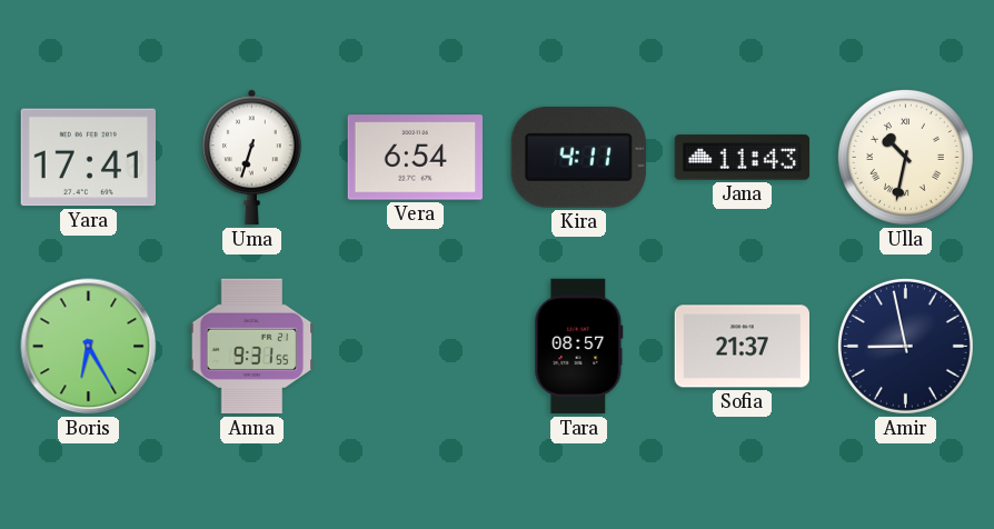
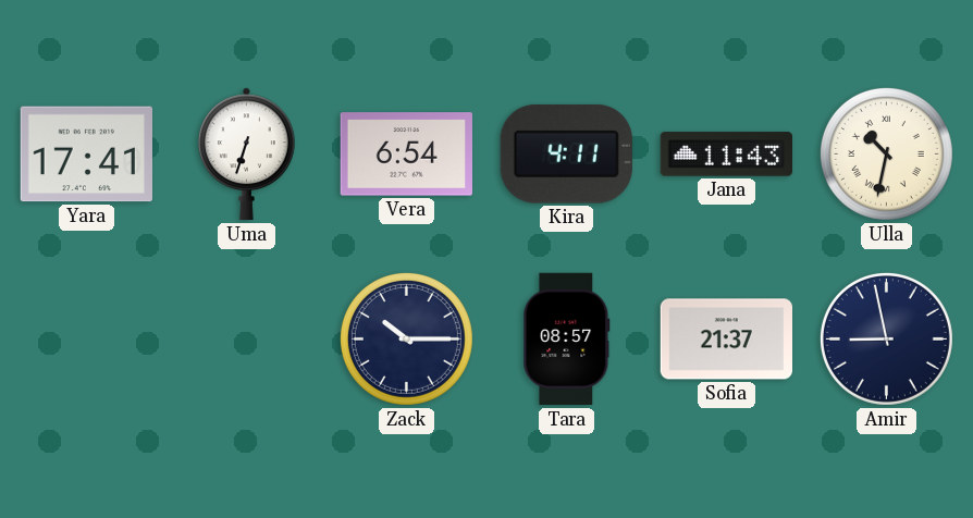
Boris: 6:25 -> none
Anna: 9:31 -> none
Zack: none -> 10:15
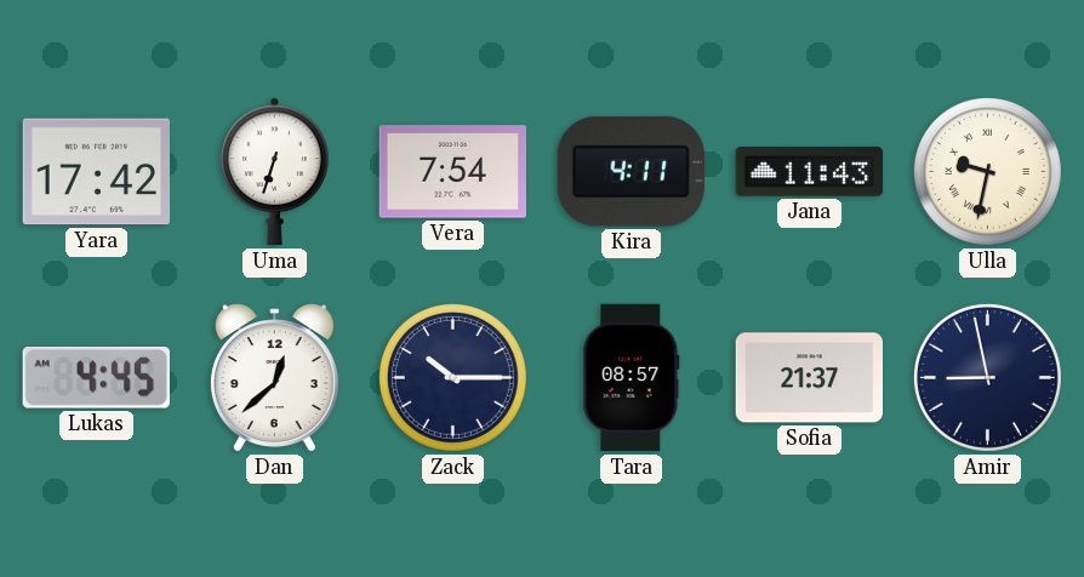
Yara: 17:41 -> 17:42
Vera: 6:54 -> 7:54
Ulla: 10:32 -> 9:32
Lukas: none -> 4:45
Dan: none -> 12:38
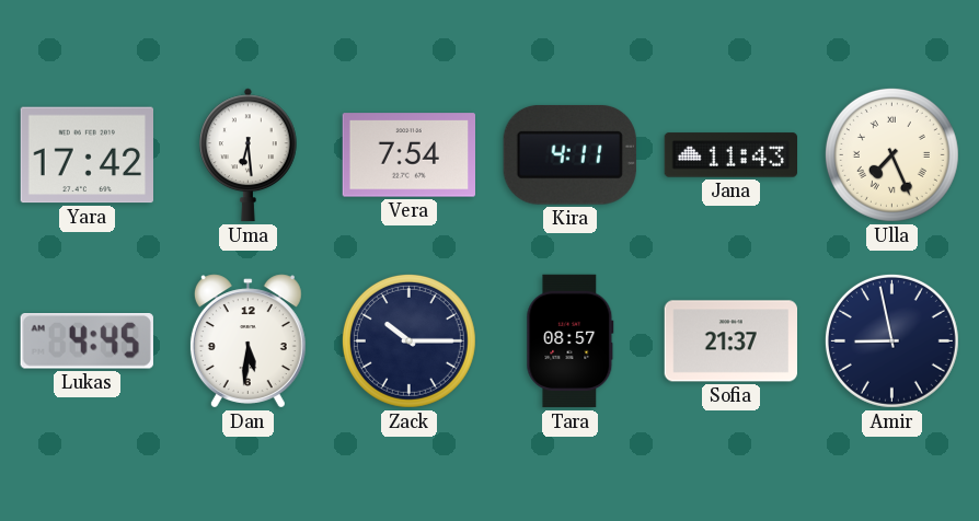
Uma: 6:33 -> 6:29
Ulla: 9:32 -> 7:26
Dan: 12:38 -> 5:31
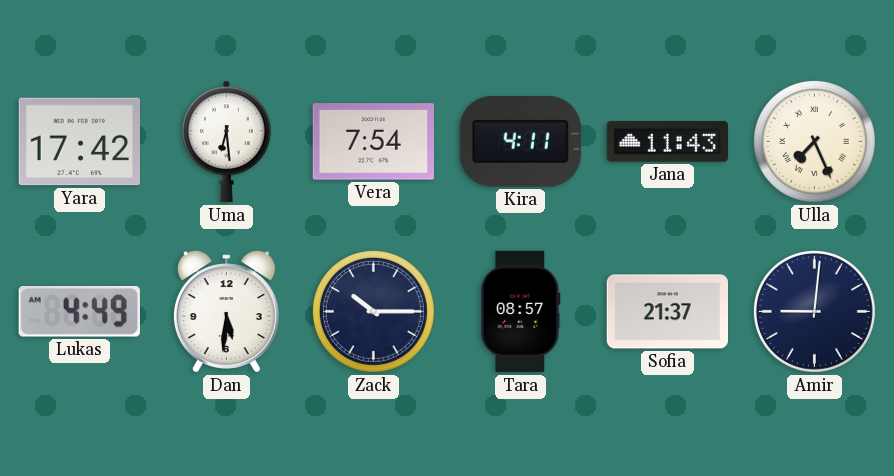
Lukas: 4:45 -> 4:49
Amir: 8:58 -> 9:01
